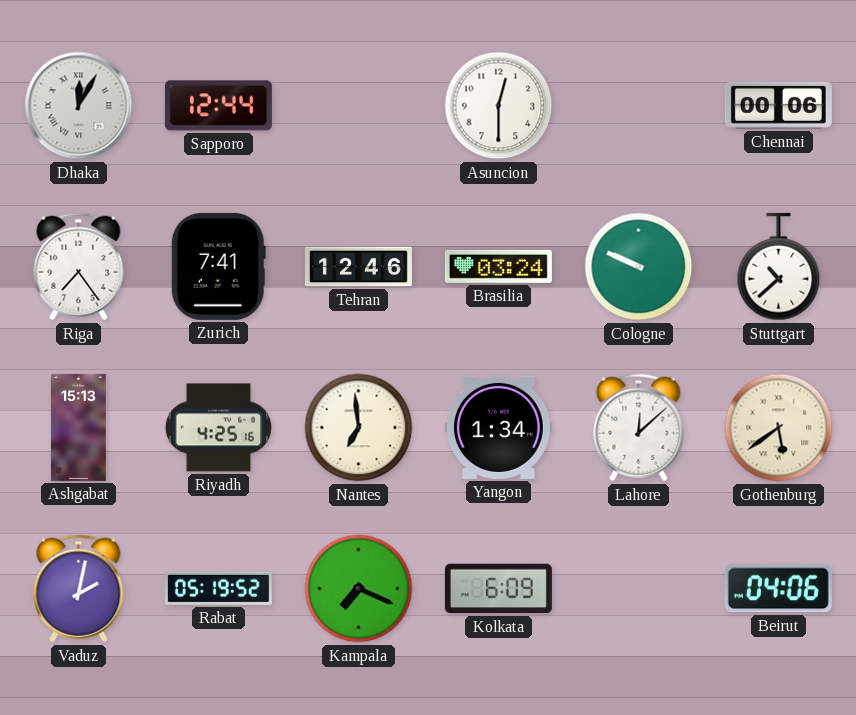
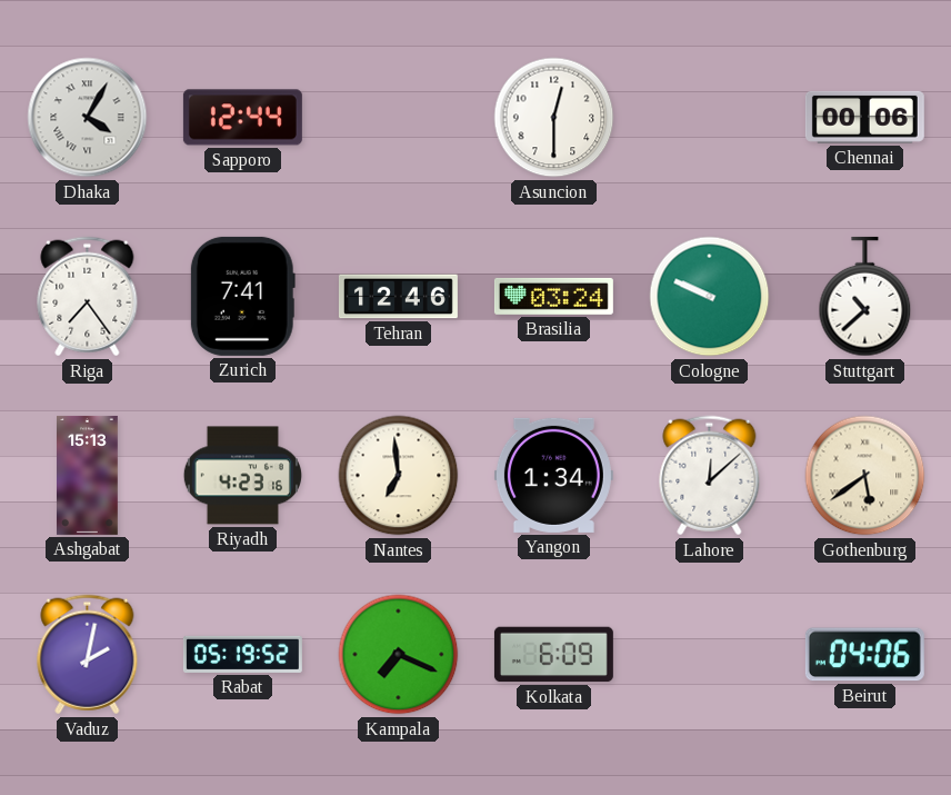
Dhaka: 12:05 -> 4:05
Riyadh: 4:25 -> 4:23
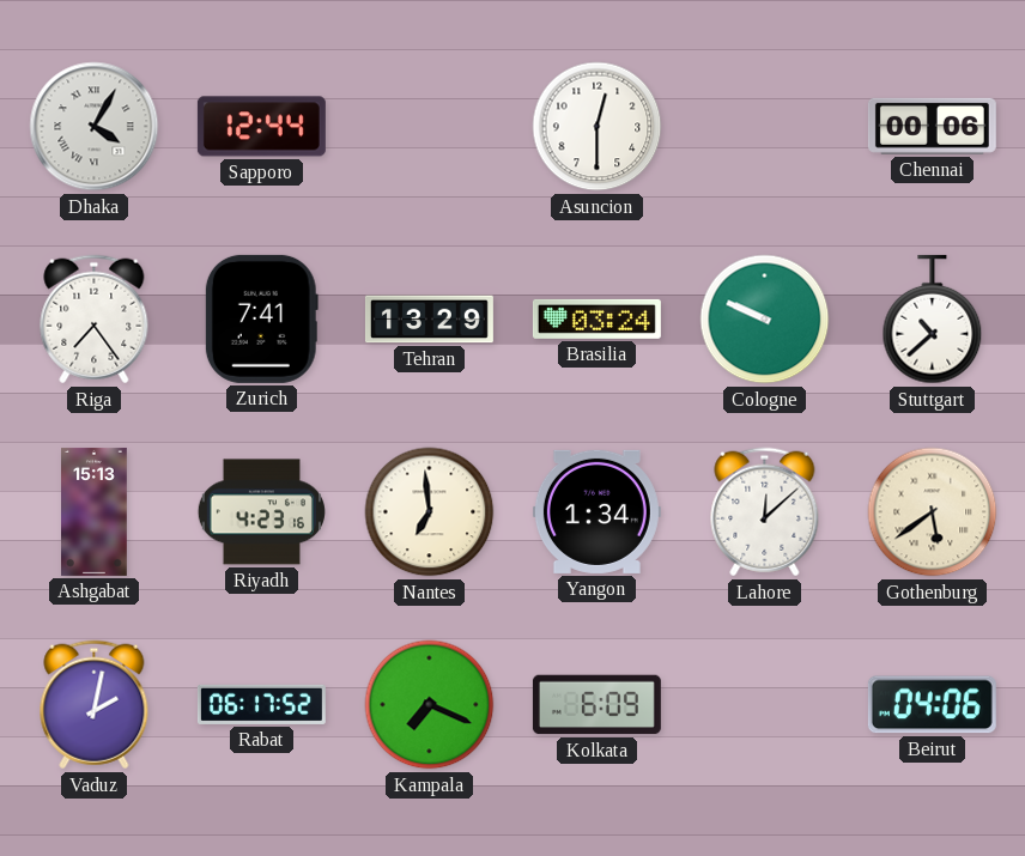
Tehran: 12:46 -> 13:29
Rabat: 05:19 -> 06:17
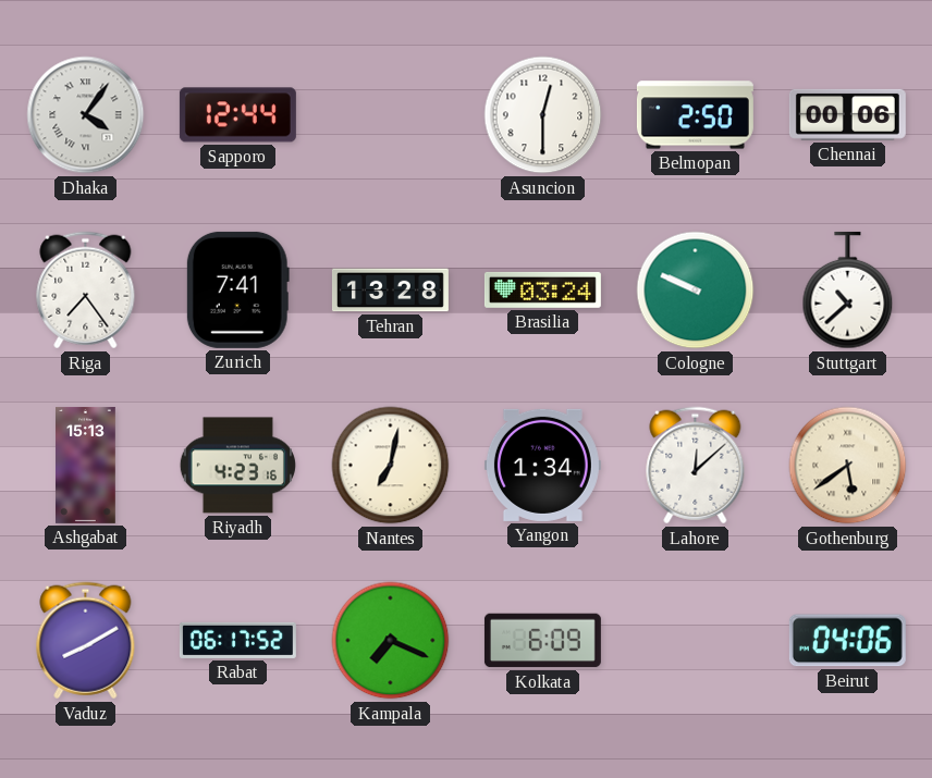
Dhaka: 4:05 -> 4:06
Belmopan: none -> 2:50
Tehran: 13:29 -> 13:28
Nantes: 6:59 -> 7:02
Vaduz: 2:02 -> 8:10
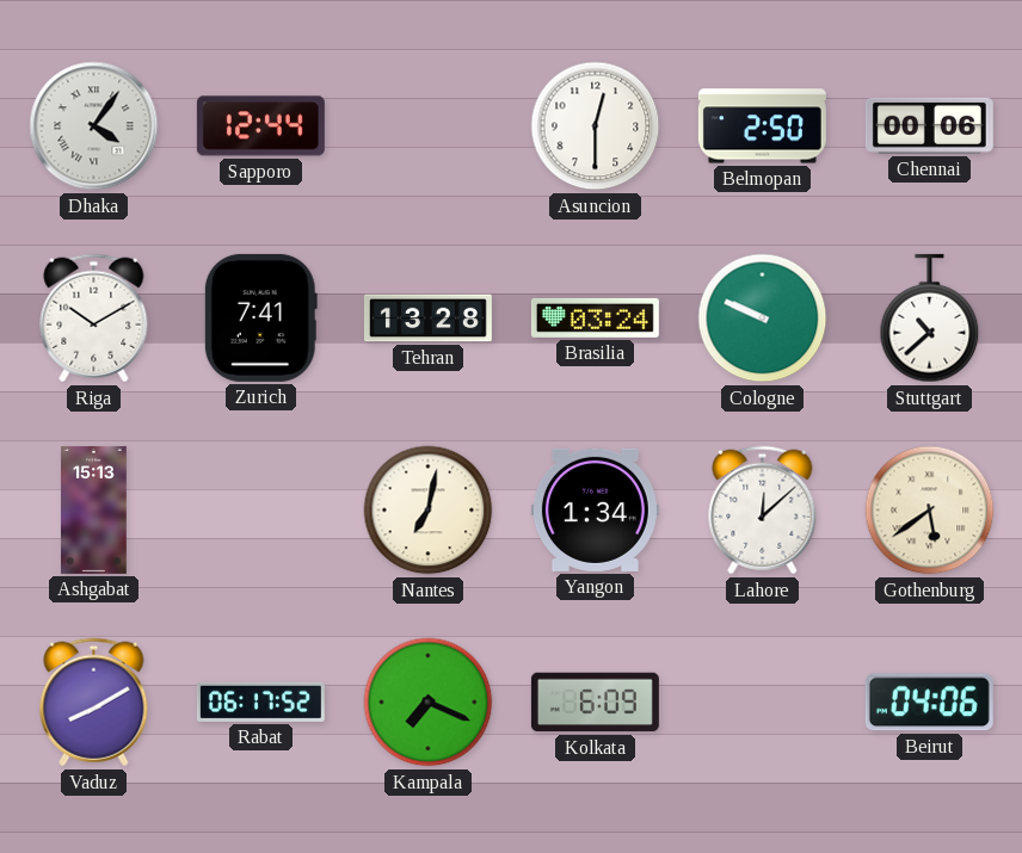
Riga: 7:24 -> 10:10
Riyadh: 4:23 -> none
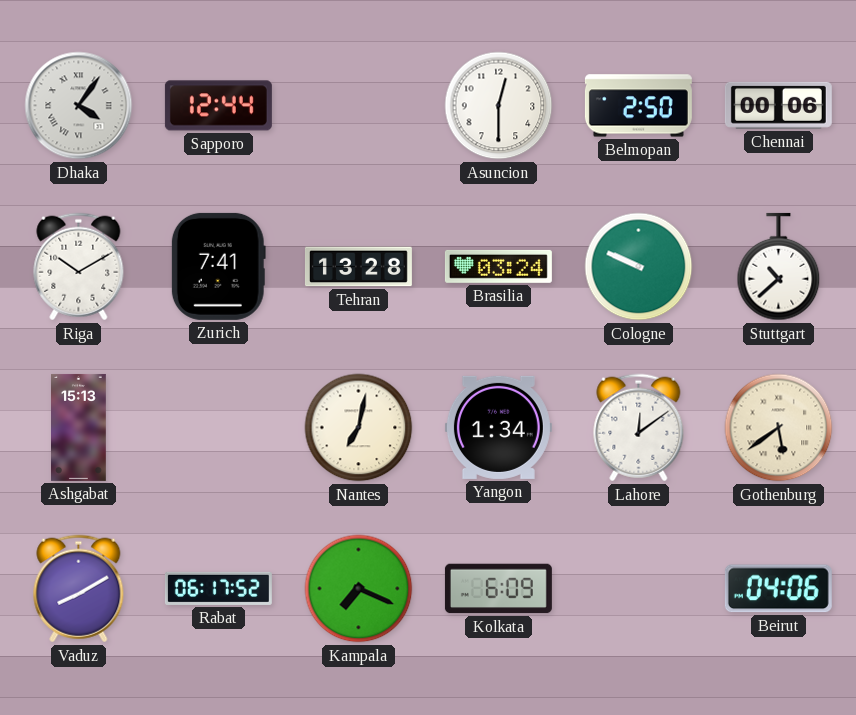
Lahore: 12:08 -> 12:09
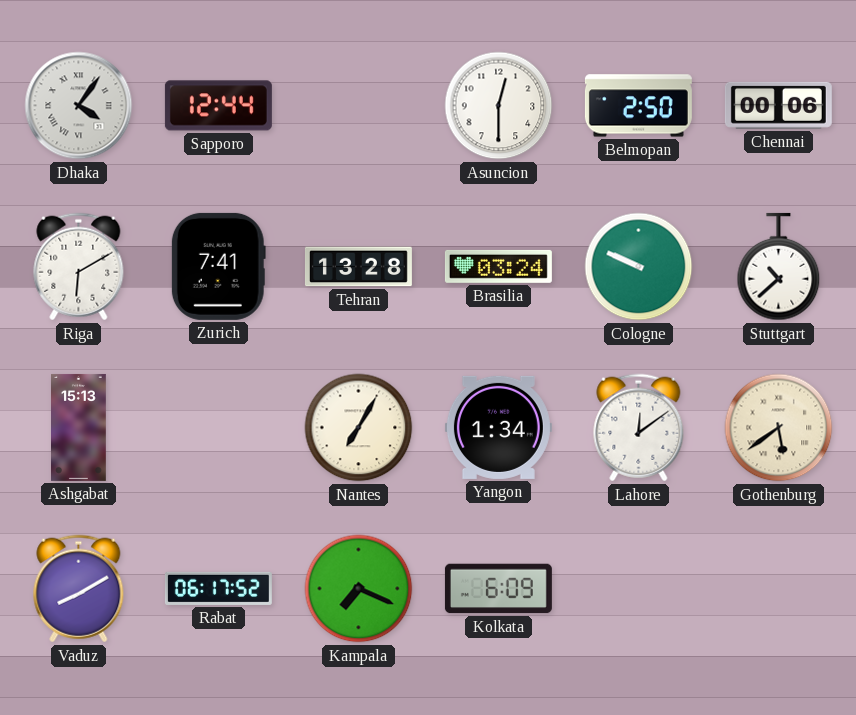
Riga: 10:10 -> 6:10
Nantes: 7:02 -> 7:05
Beirut: 04:06 -> none
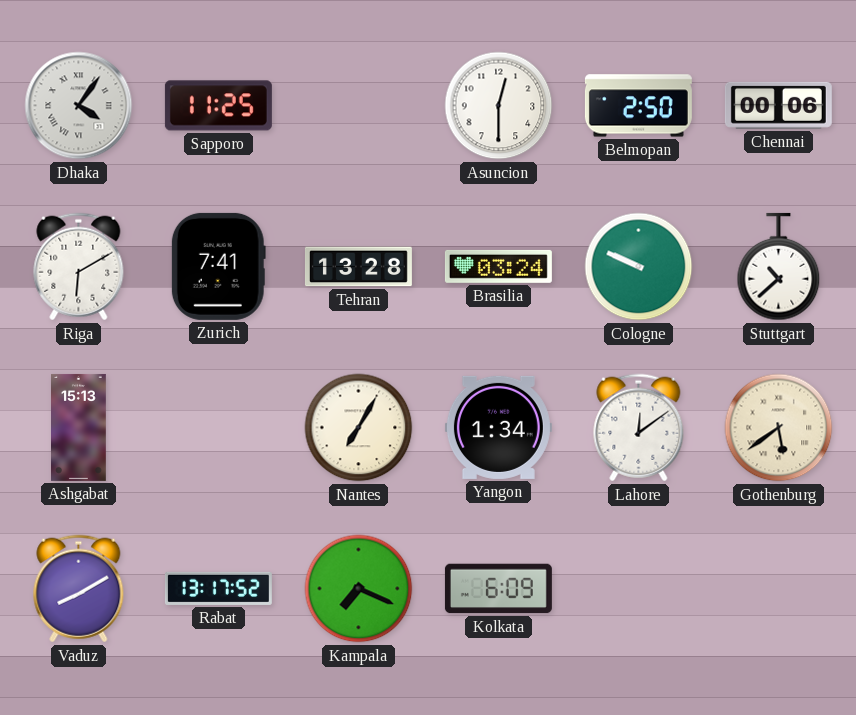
Sapporo: 12:44 -> 11:25
Rabat: 06:17 -> 13:17
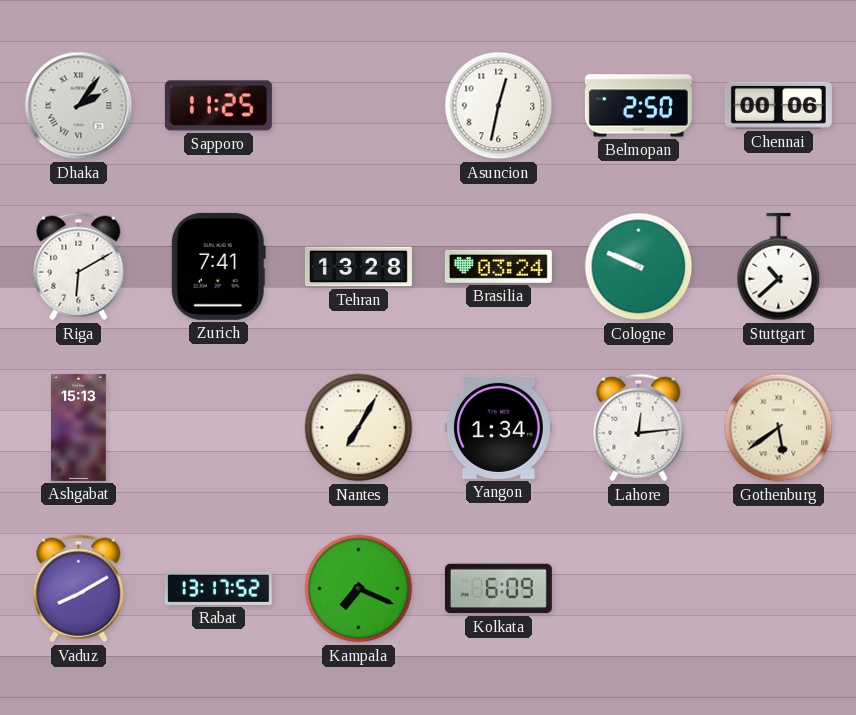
Dhaka: 4:06 -> 2:06
Asuncion: 12:30 -> 12:32
Lahore: 12:09 -> 12:14
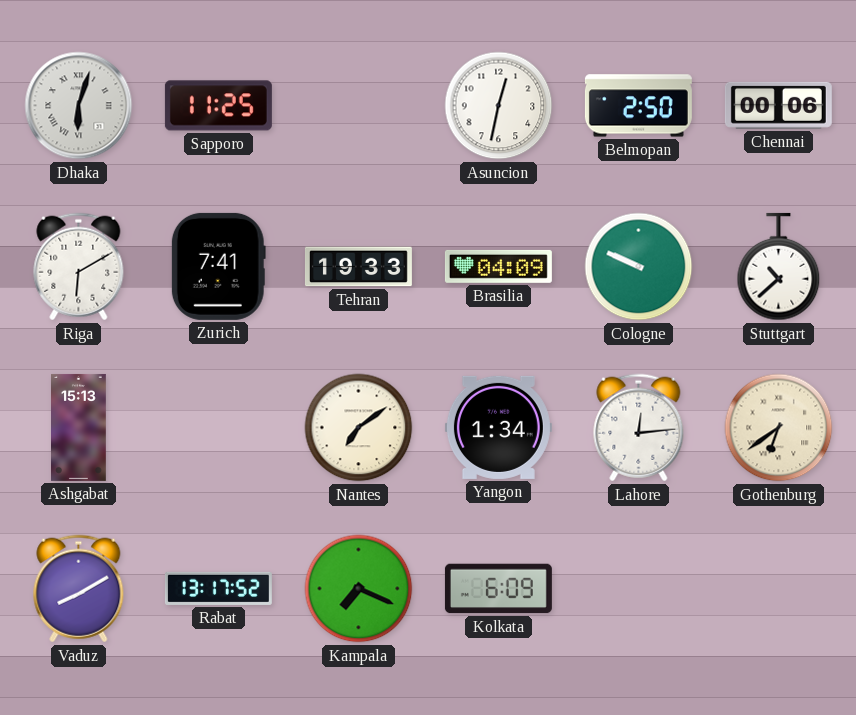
Dhaka: 2:06 -> 6:03
Tehran: 13:28 -> 19:33
Brasilia: 03:24 -> 04:09
Nantes: 7:05 -> 7:09
Gothenburg: 5:39 -> 6:39
